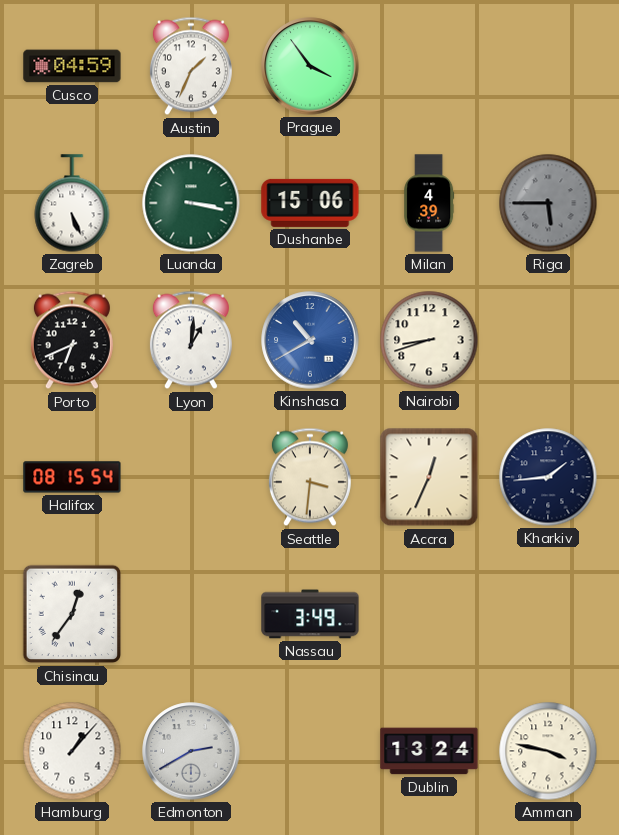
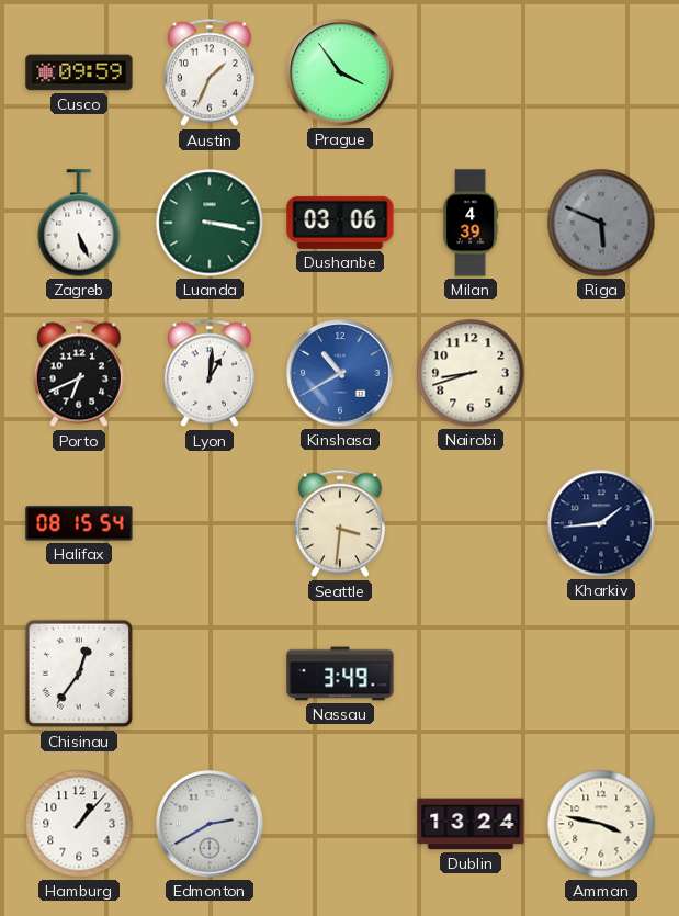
Cusco: 04:59 -> 09:59
Dushanbe: 15:06 -> 03:06
Riga: 5:45 -> 5:49
Accra: 12:34 -> none
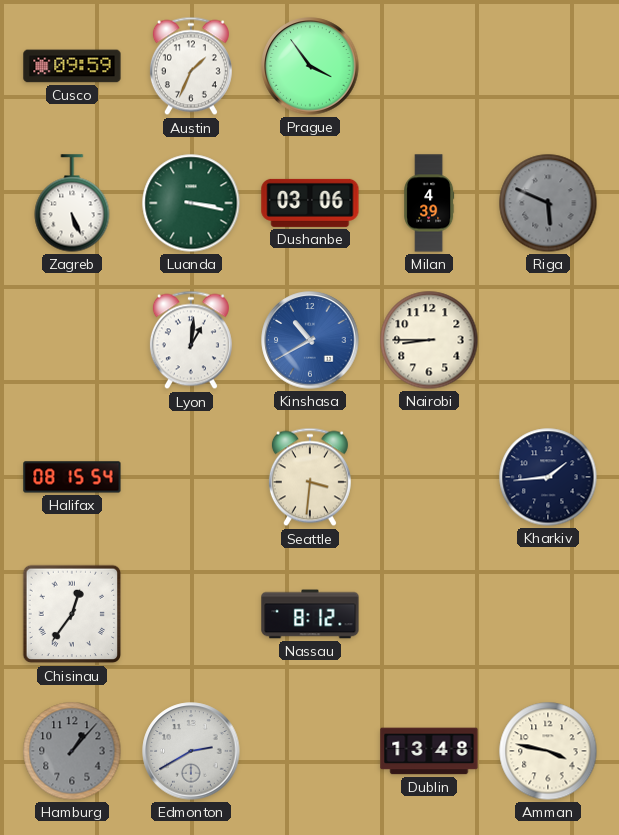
Porto: 6:41 -> none
Nairobi: 8:42 -> 8:45
Nassau: 3:49 -> 8:12
Hamburg dial: white -> grey
Dublin: 13:24 -> 13:48
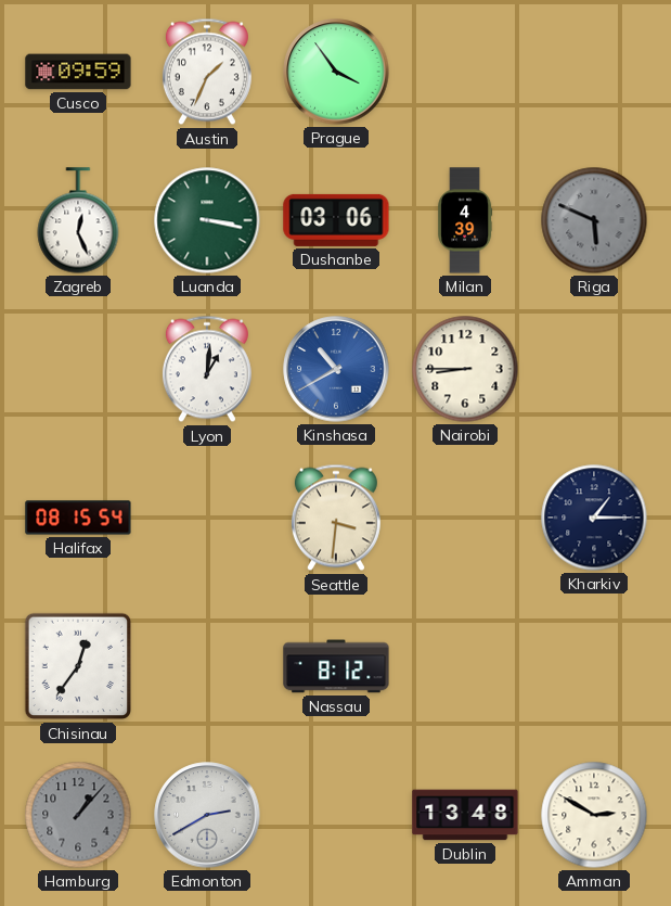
Zagreb: 5:26 -> 12:26
Kharkiv: 1:44 -> 1:15
Amman: 3:47 -> 2:50
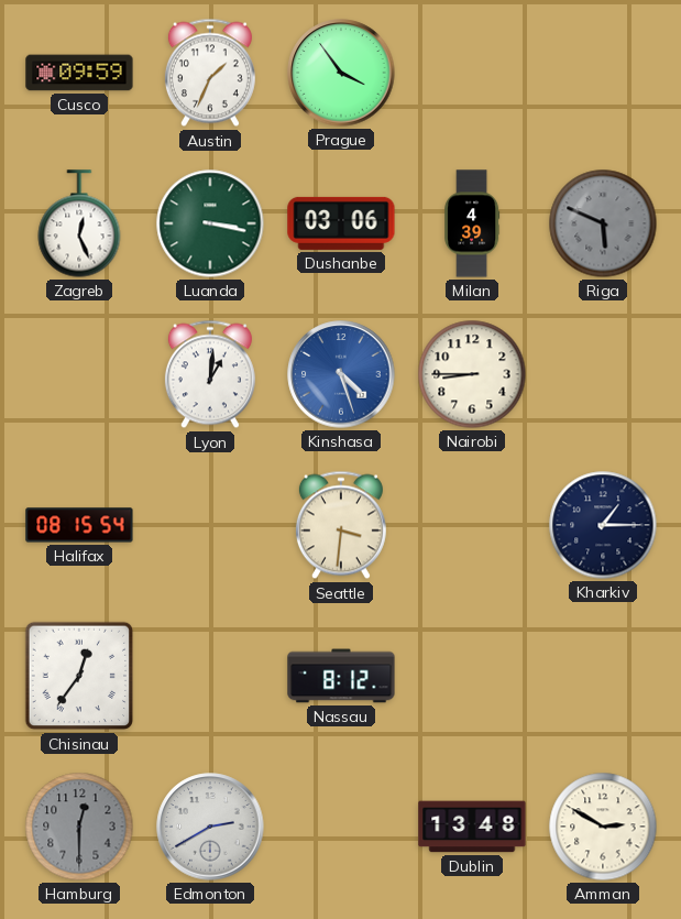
Kinshasa: 10:40 -> 4:27
Hamburg: 1:07 -> 12:30
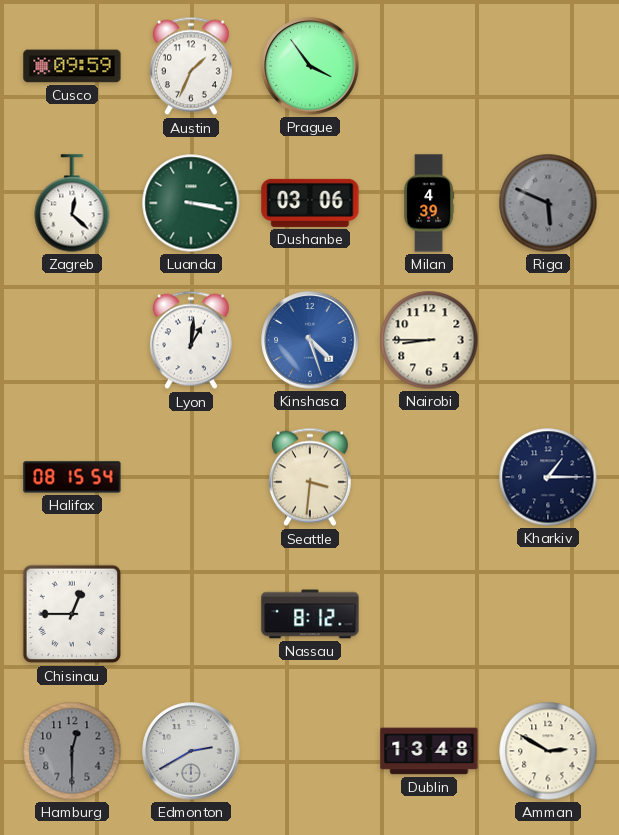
Zagreb: 12:26 -> 12:22
Chisinau: 12:36 -> 12:45
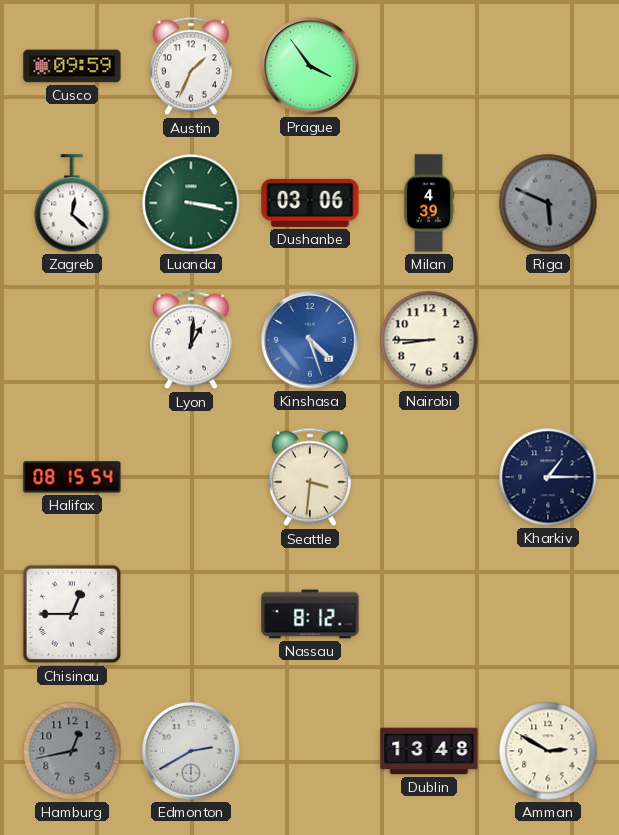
Hamburg: 12:30 -> 12:43
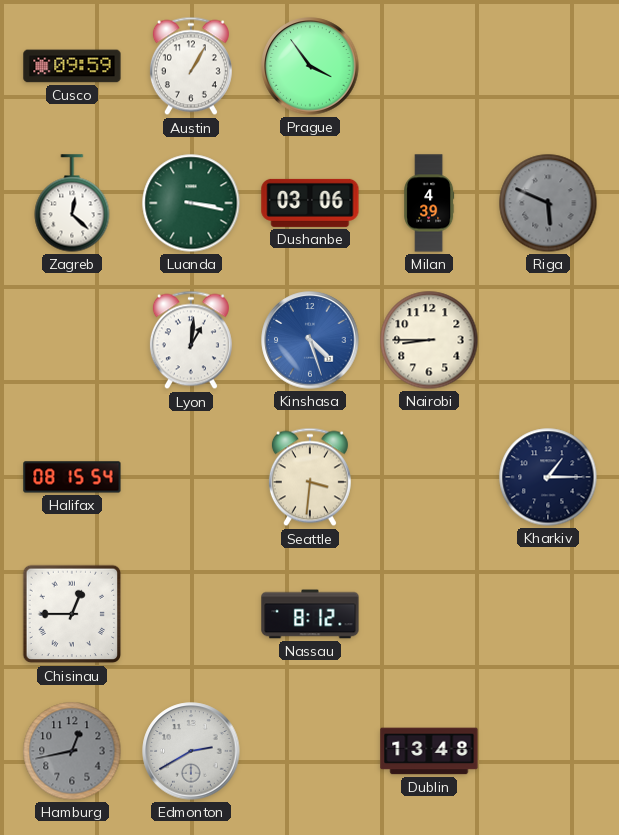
Austin: 1:34 -> 1:05
Amman: 2:50 -> none
